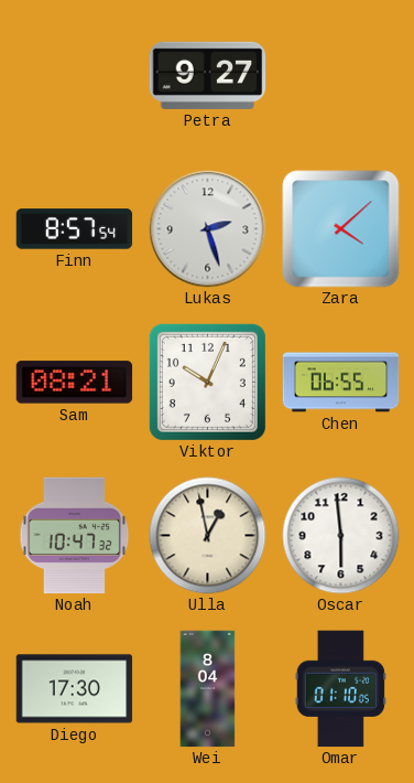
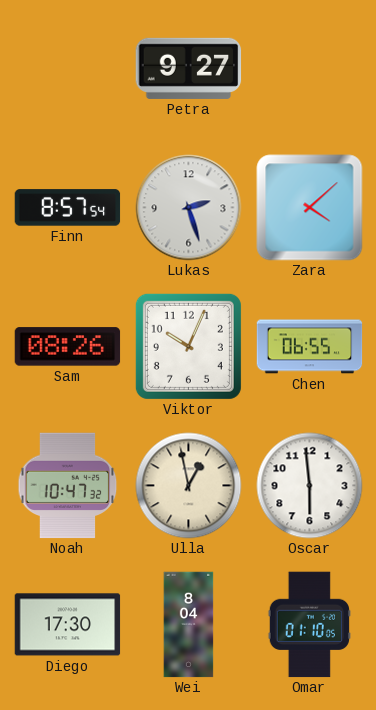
Sam: 08:21 -> 08:26
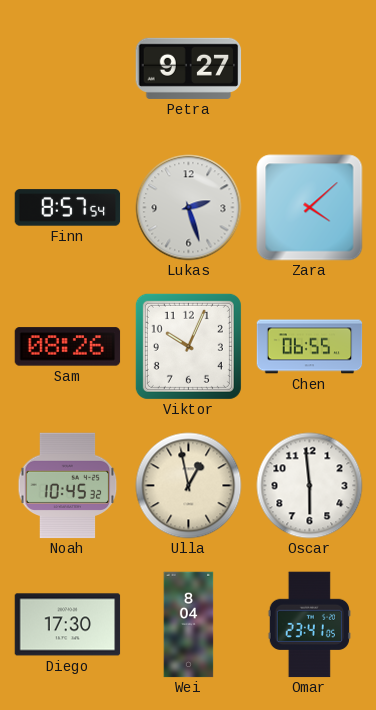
Noah: 10:47 -> 10:45
Omar: 01:10 -> 23:41
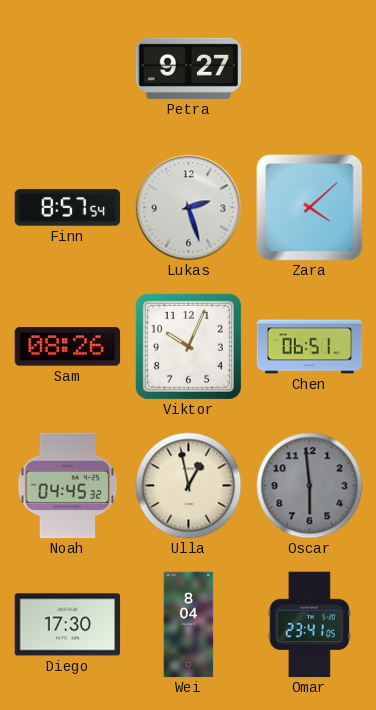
Chen: 06:55 -> 06:51
Noah: 10:45 -> 04:45
Oscar dial: white -> grey
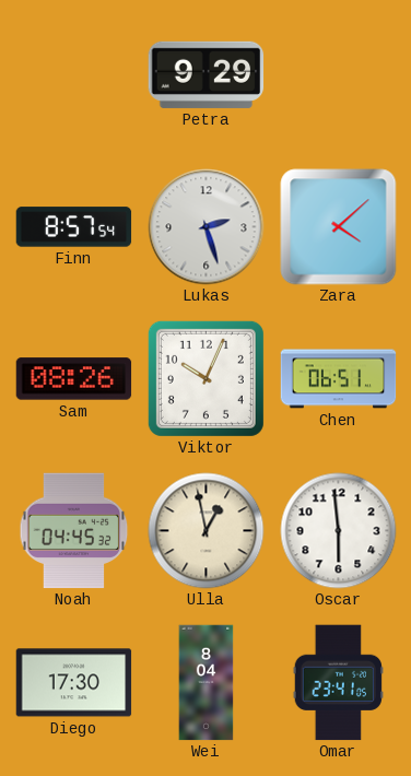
Petra: 9:27 -> 9:29
Oscar dial: grey -> white
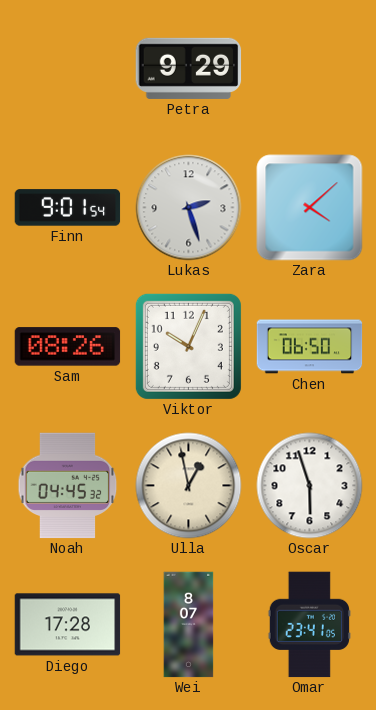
Finn: 8:57 -> 9:01
Chen: 06:51 -> 06:50
Oscar: 5:59 -> 5:57
Diego: 17:30 -> 17:28
Wei: 8:04 -> 8:07
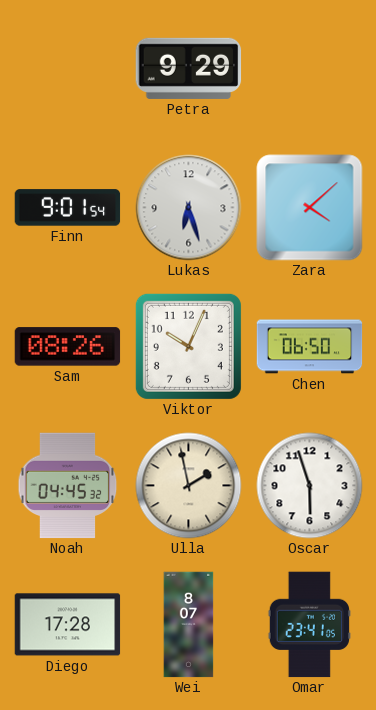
Lukas: 2:27 -> 6:27
Ulla: 12:58 -> 1:58
